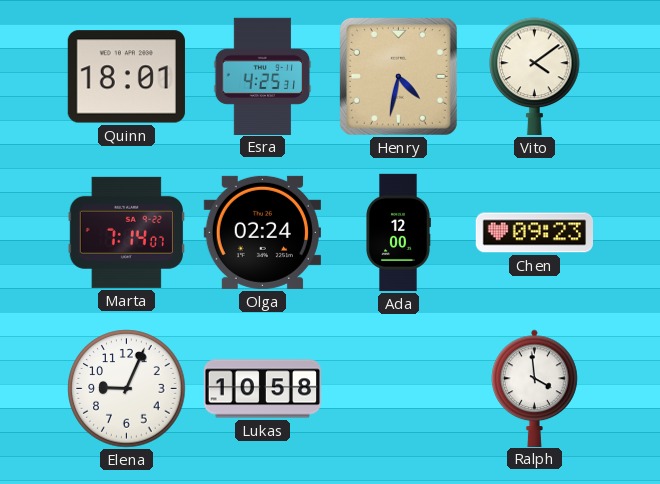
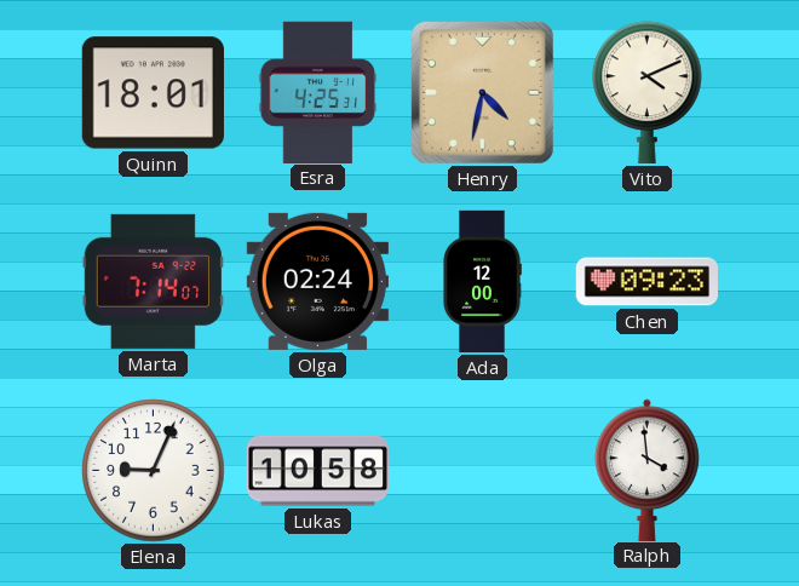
Vito: 4:09 -> 4:11
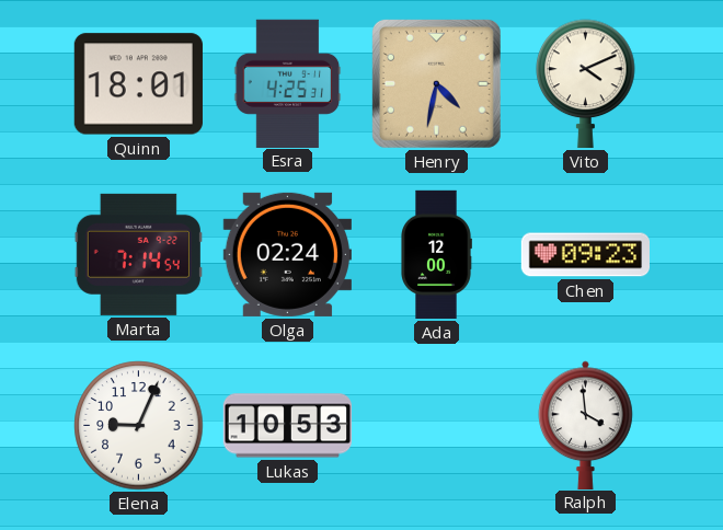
Marta: 7:14:07 -> 7:14:54
Lukas: 10:58 -> 10:53
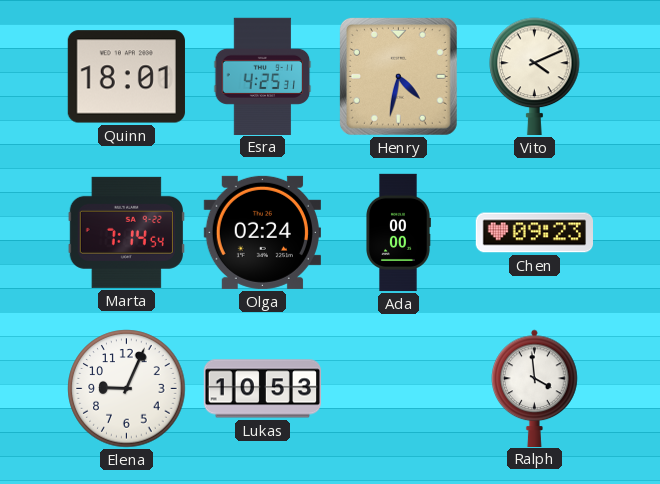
Ada: 12:00 -> 00:00
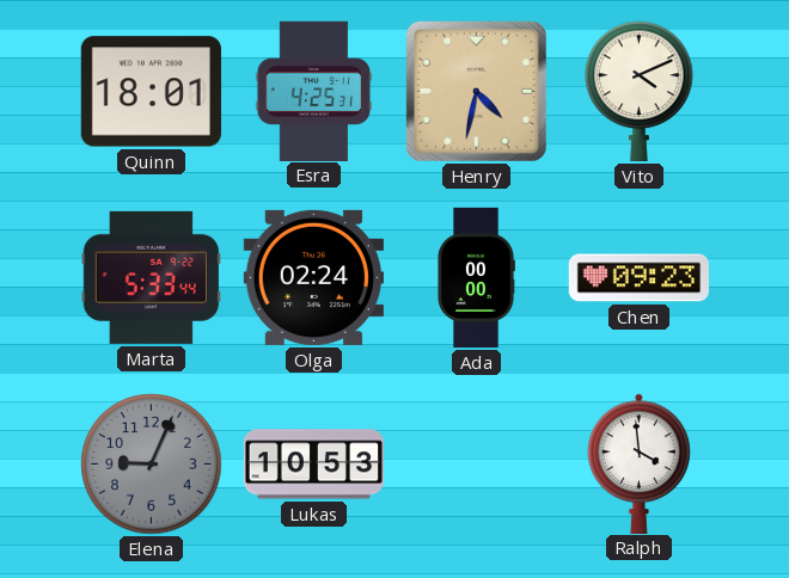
Marta: 7:14 -> 5:33
Elena dial: white -> grey
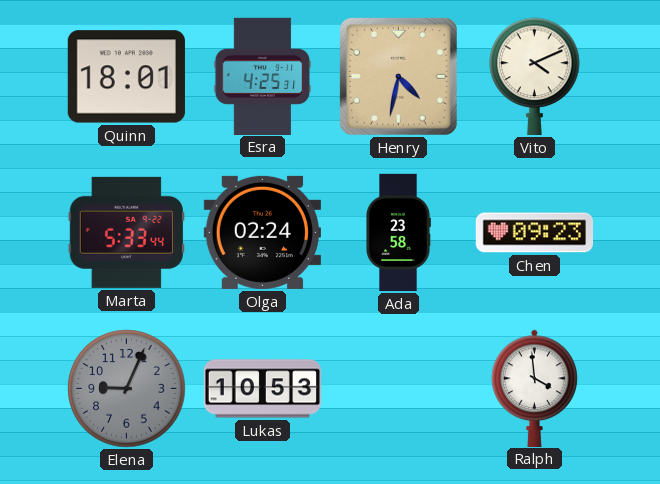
Ada: 00:00 -> 23:58
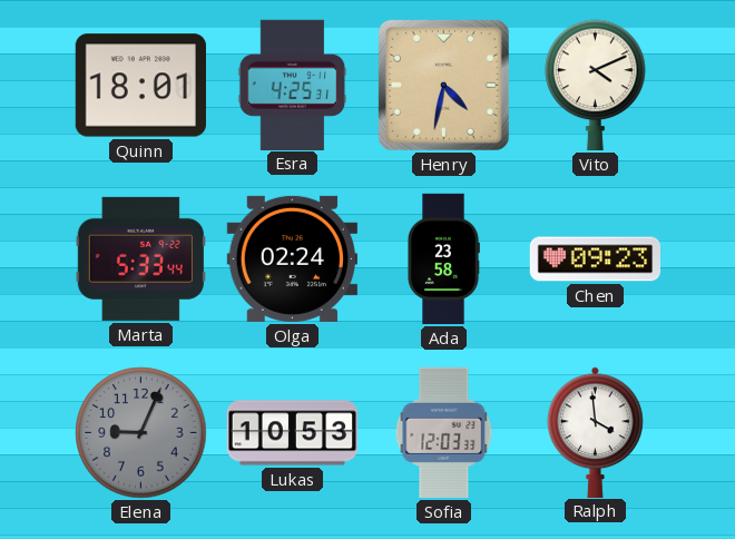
Sofia: none -> 12:03
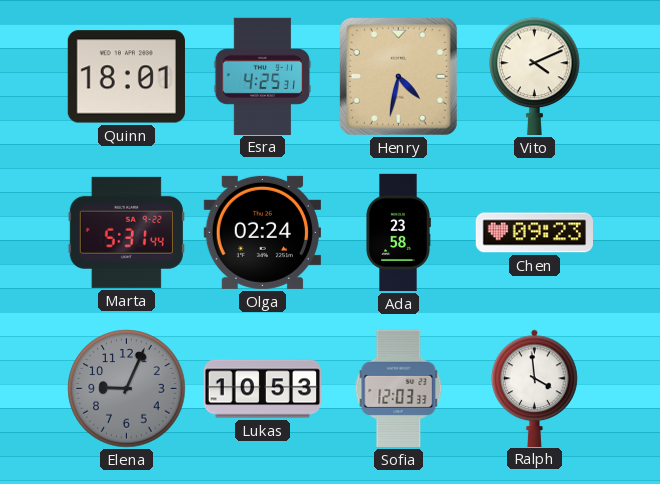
Marta: 5:33 -> 5:31
